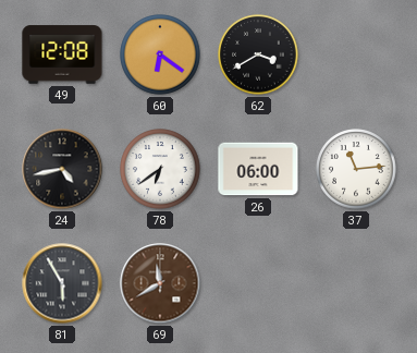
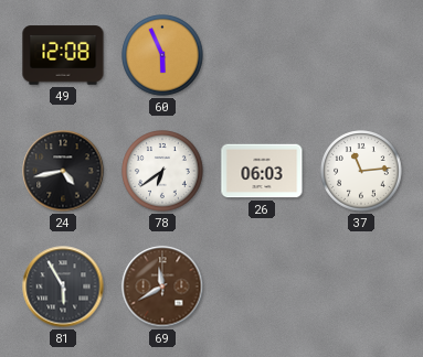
60: 6:21 -> 5:56
62: 3:40 -> none
26: 06:00 -> 06:03
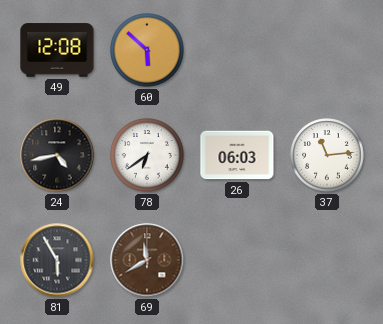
60: 5:56 -> 5:52
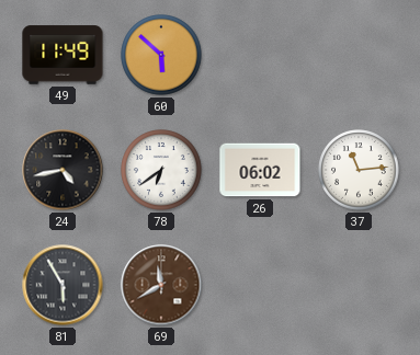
49: 12:08 -> 11:49
26: 06:03 -> 06:02
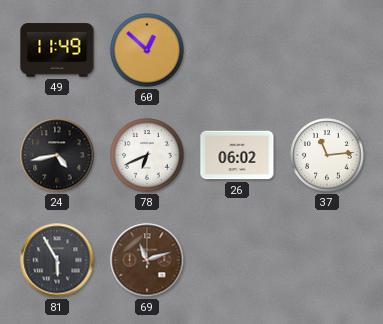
60: 5:52 -> 12:52
78: 6:39 -> 6:41
69: 11:40 -> 11:12
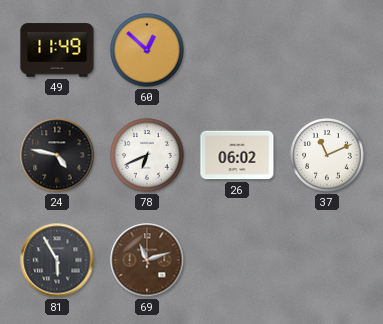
24: 4:43 -> 4:47
37: 11:14 -> 11:11
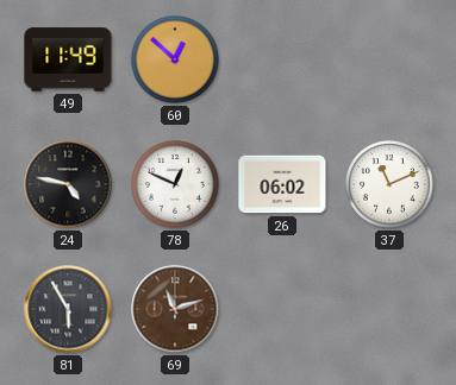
78: 6:41 -> 12:49
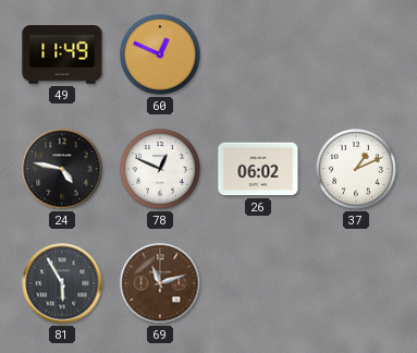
60: 12:52 -> 12:49
37: 11:11 -> 1:11
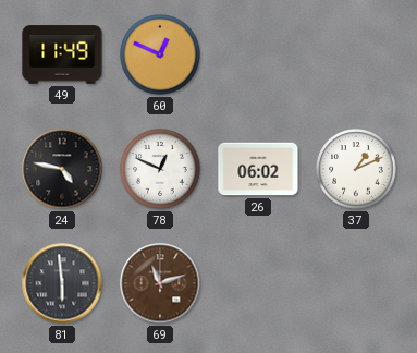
81: 5:55 -> 5:59
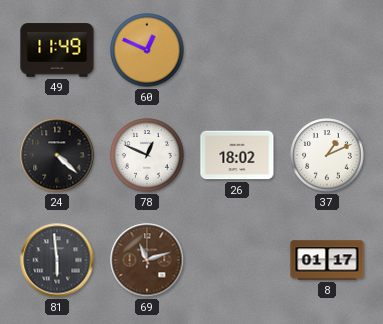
24: 4:47 -> 4:22
26: 06:02 -> 18:02
8: none -> 01:17
